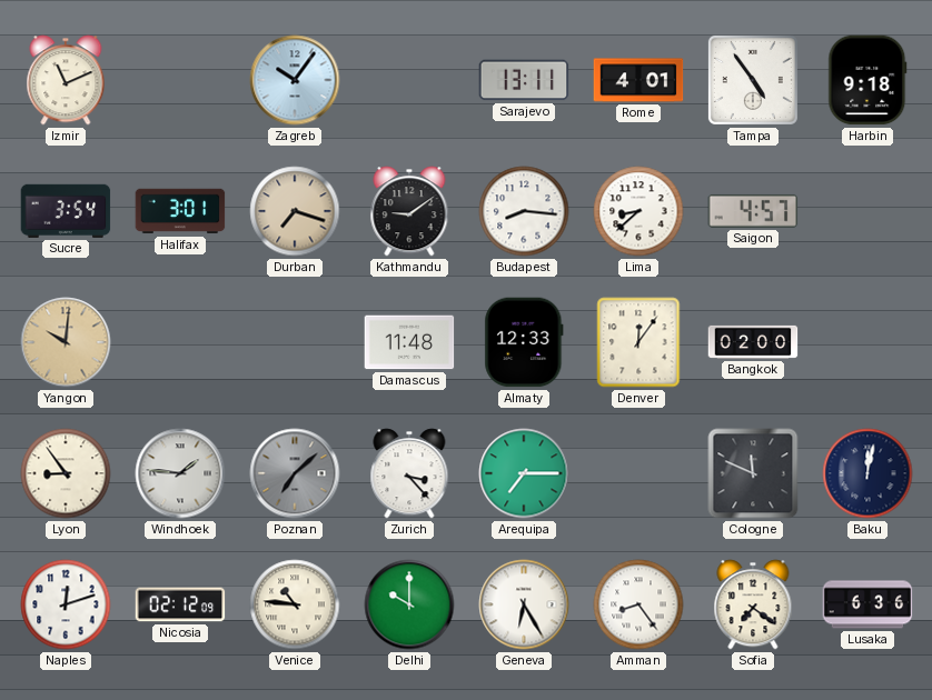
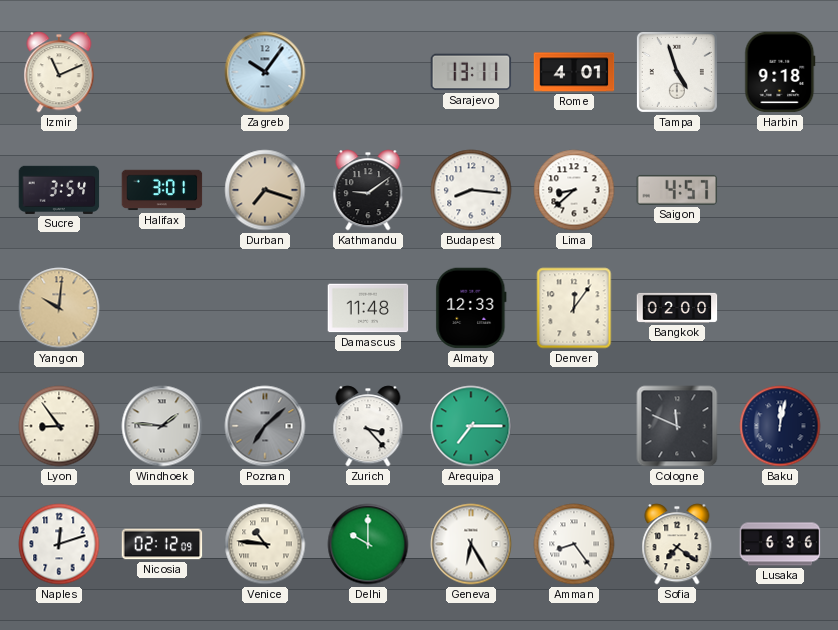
Tampa: 4:54 -> 4:57
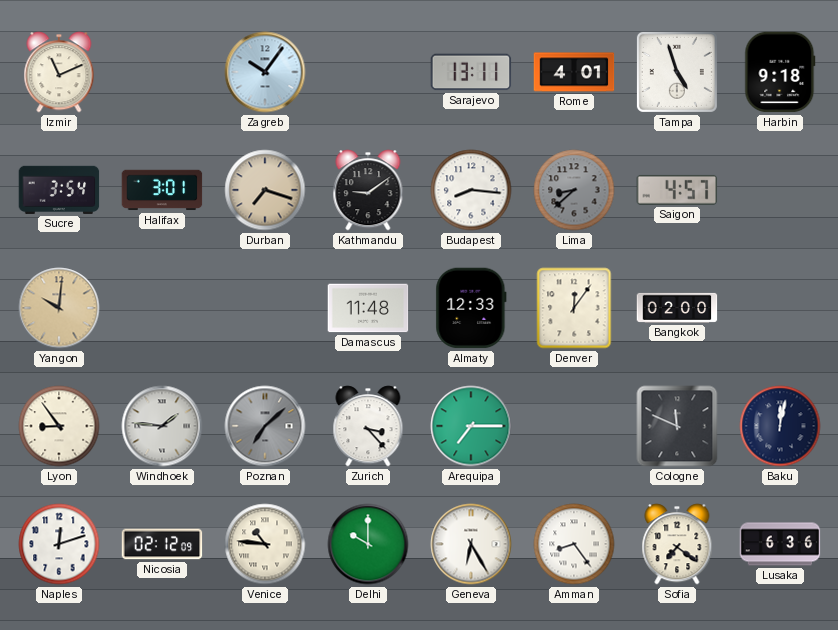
Lima dial: white -> grey
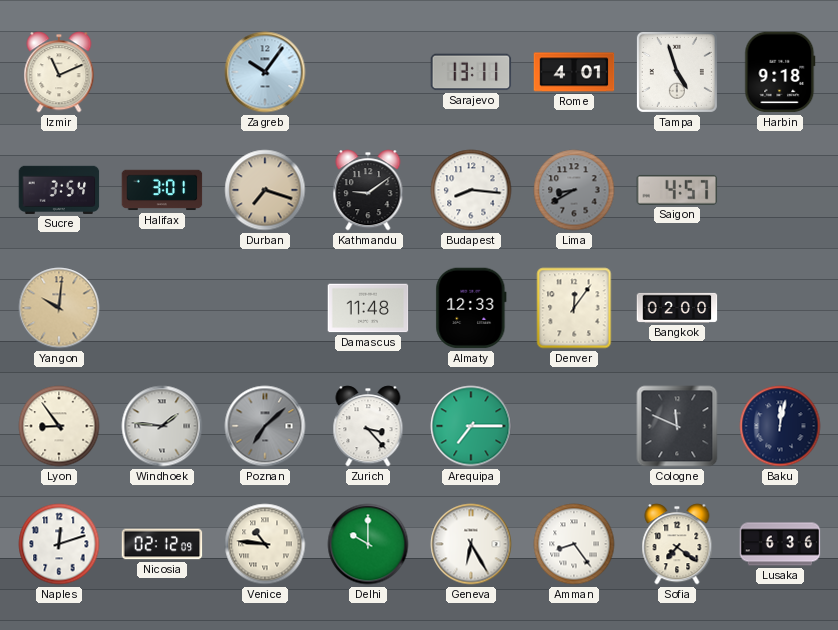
Lima: 8:38 -> 8:40
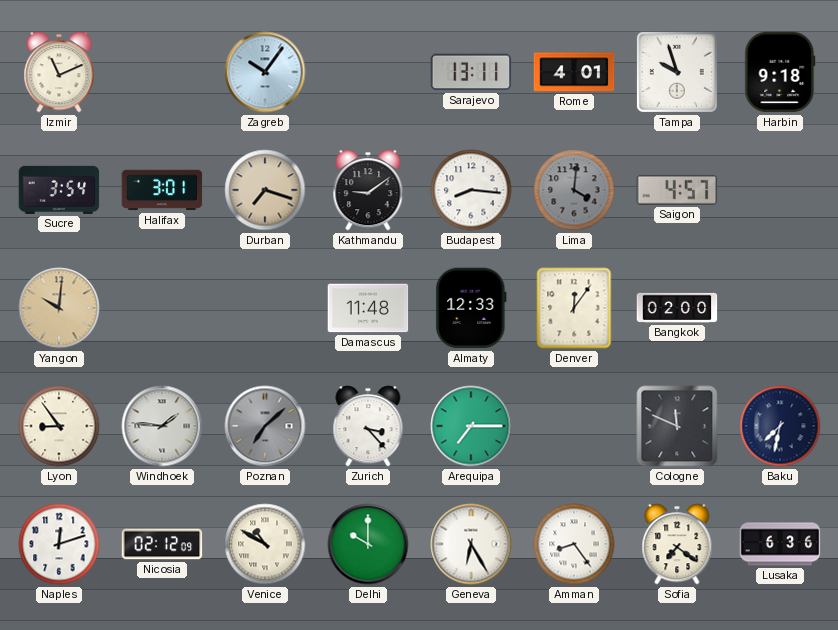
Tampa: 4:57 -> 9:57
Lima: 8:40 -> 4:01
Baku: 12:02 -> 7:32
Venice: 10:46 -> 10:50
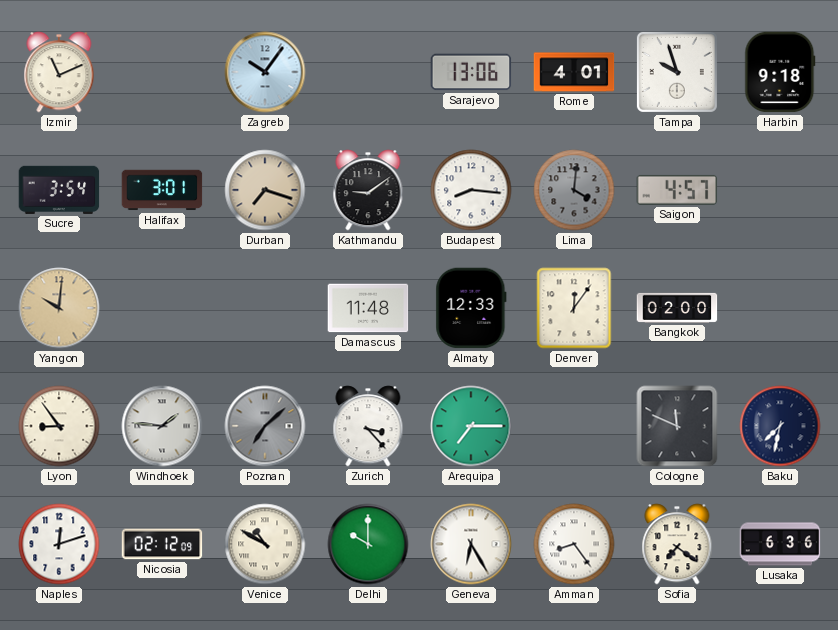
Sarajevo: 13:11 -> 13:06
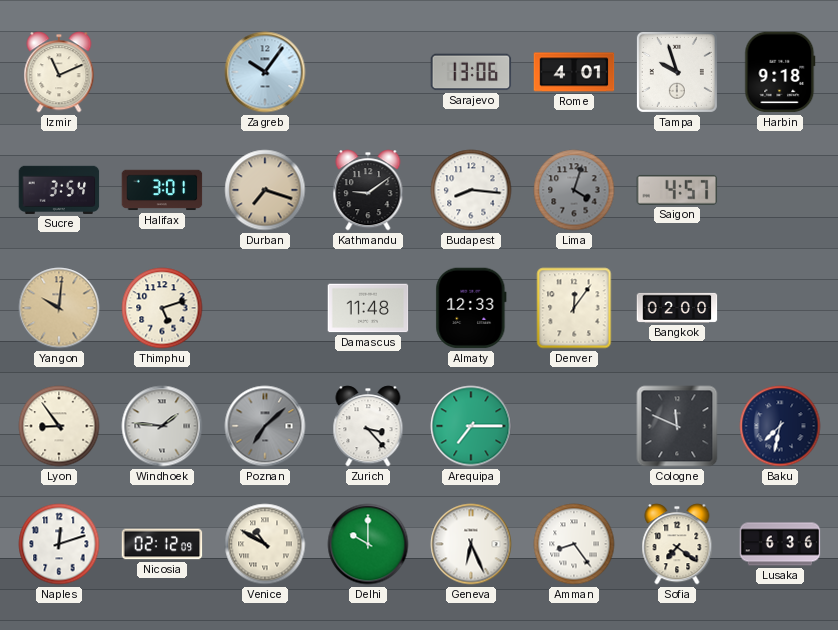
Lima: 4:01 -> 4:03
Thimphu: none -> 5:12
Geneva: 6:25 -> 6:26
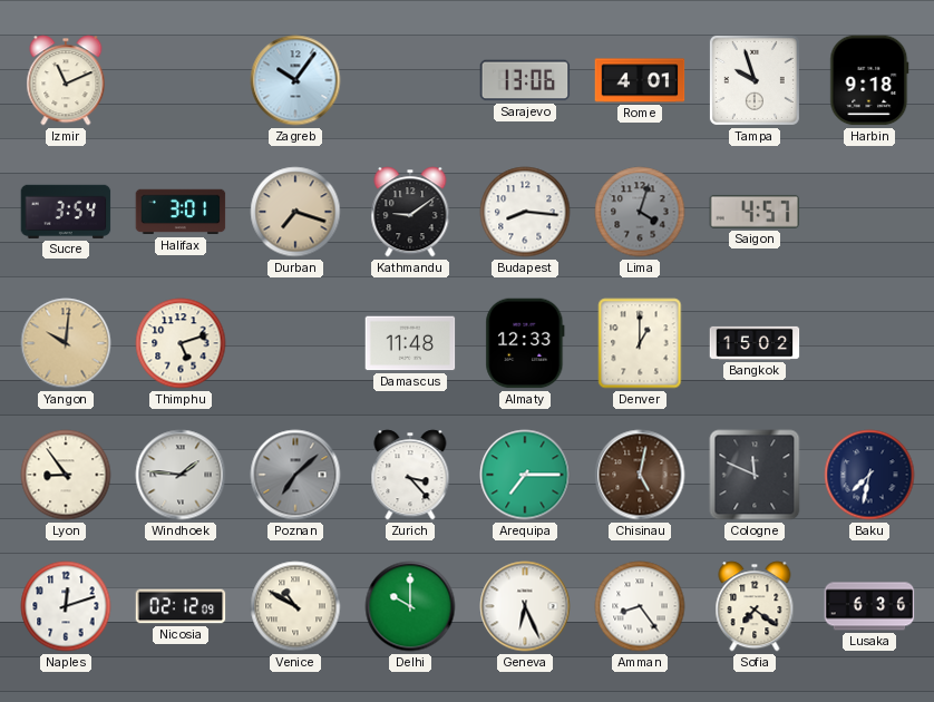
Denver: 12:06 -> 1:00
Bangkok: 02:00 -> 15:02
Chisinau: none -> 5:02
